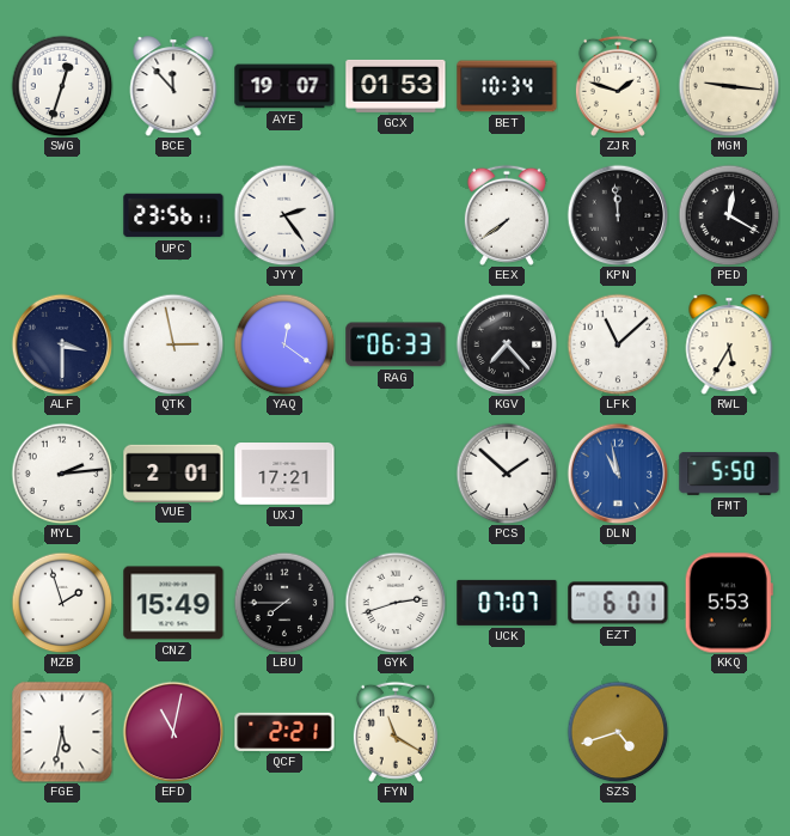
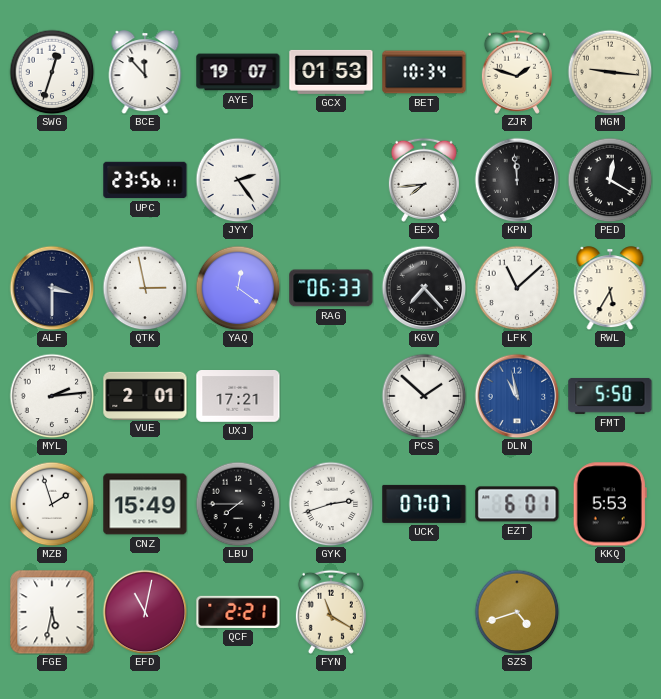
EEX: 7:39 -> 7:44
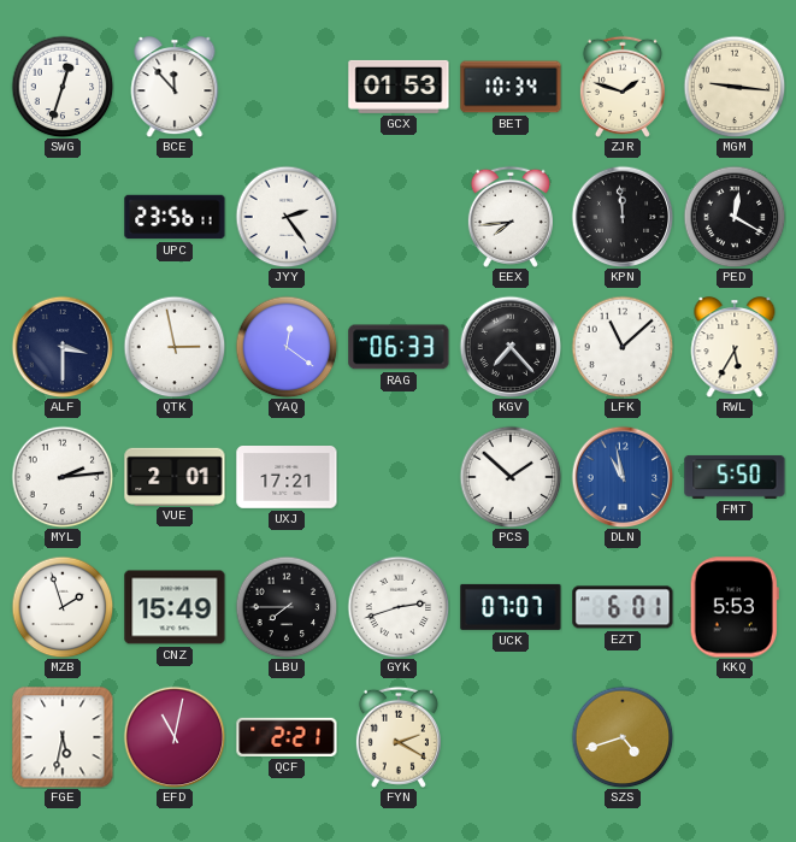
AYE: 19:07 -> none
FYN: 11:20 -> 2:20
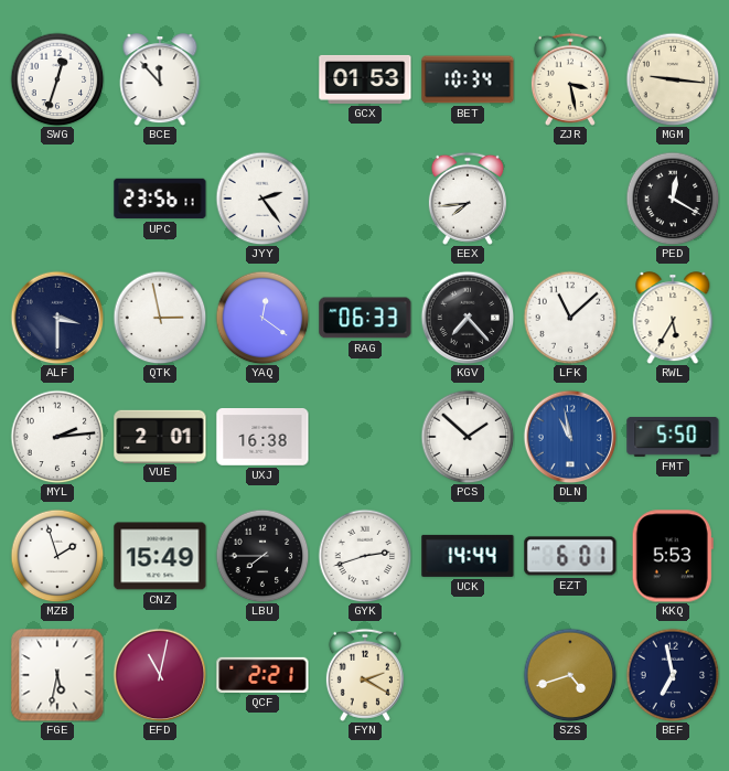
ZJR: 1:48 -> 3:28
KPN: 11:59 -> none
UXJ: 17:21 -> 16:38
UCK: 07:07 -> 14:44
BEF: none -> 6:58
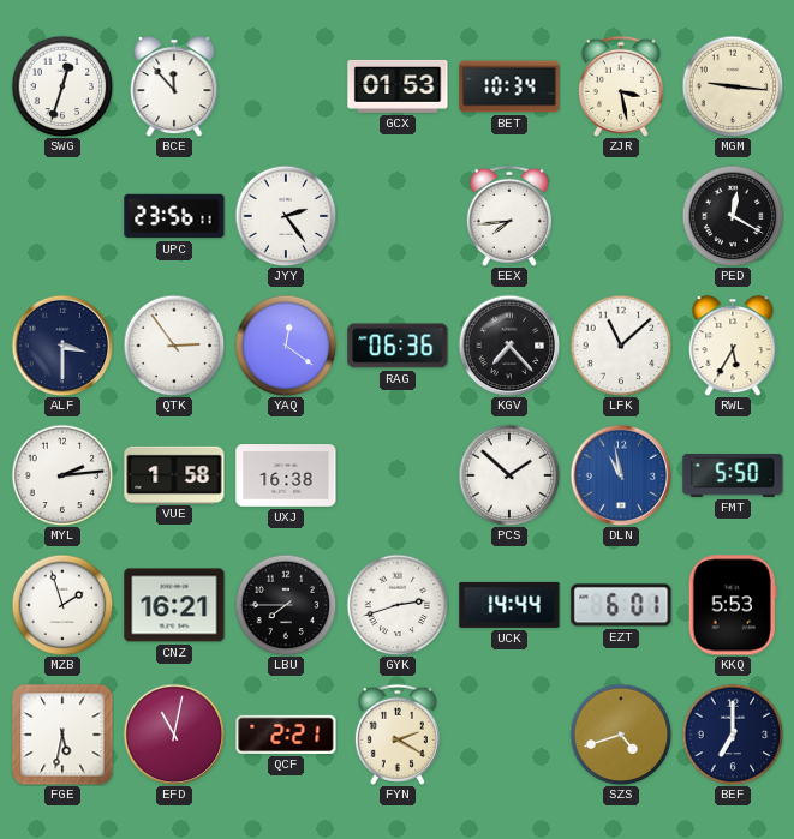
QTK: 2:58 -> 2:54
RAG: 06:33 -> 06:36
VUE: 2:01 -> 1:58
CNZ: 15:49 -> 16:21
BEF: 6:58 -> 7:00
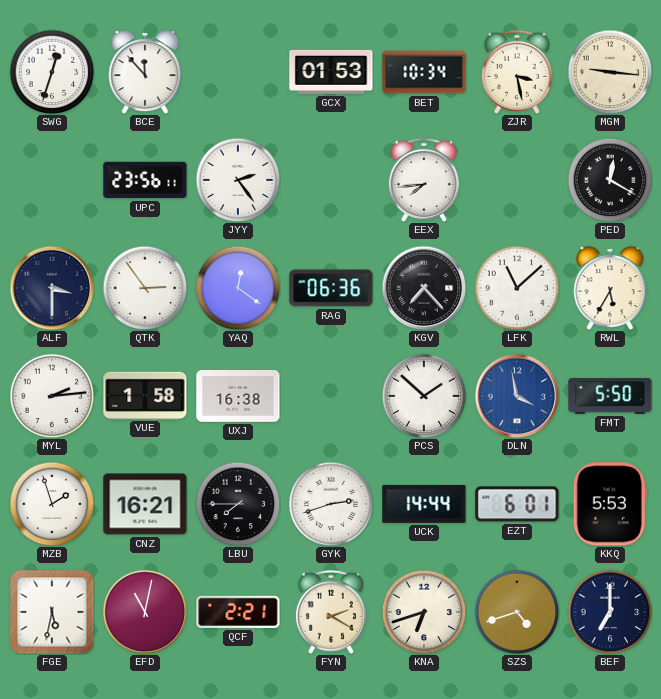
DLN: 10:58 -> 3:58
KNA: none -> 6:42
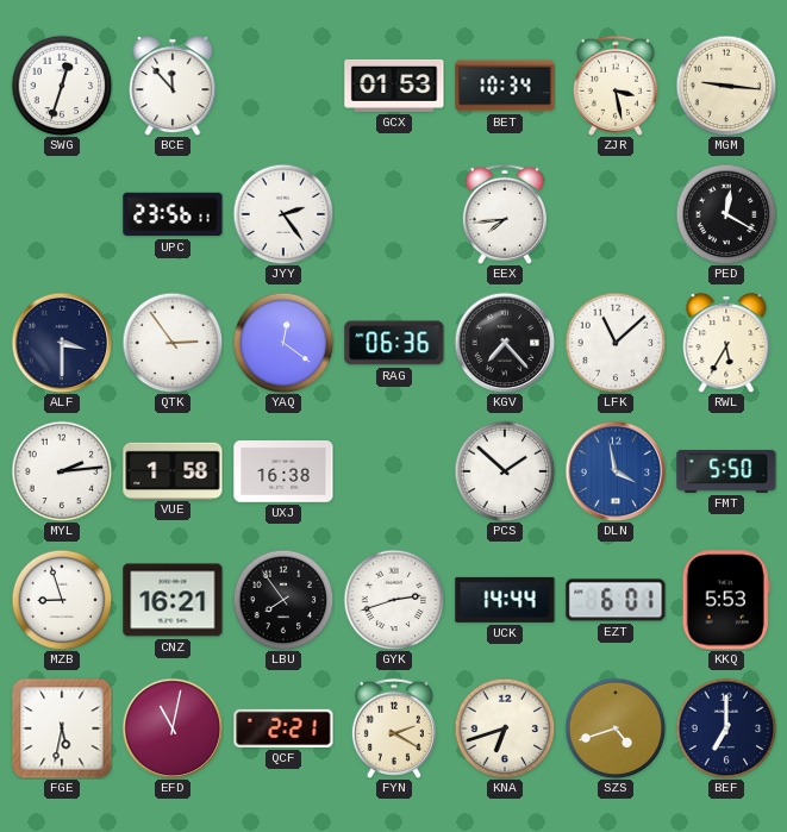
MZB: 1:57 -> 8:57
LBU: 7:45 -> 7:54
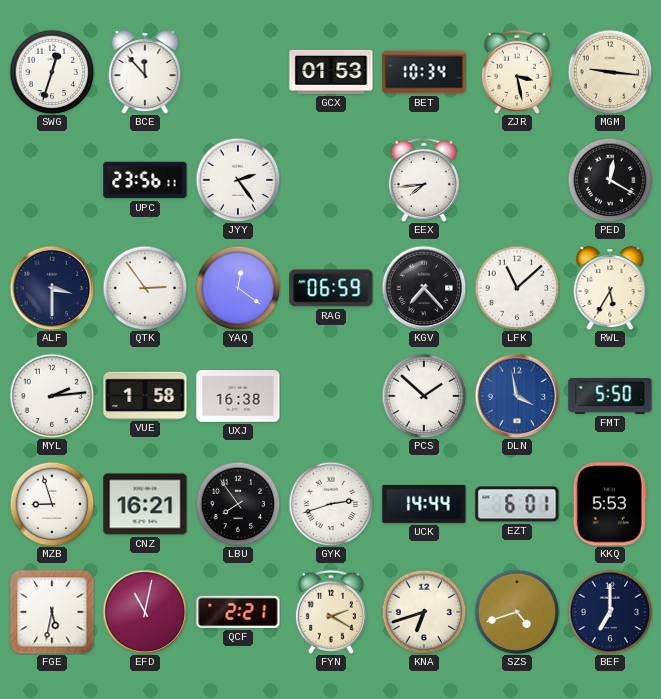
RAG: 06:36 -> 06:59
